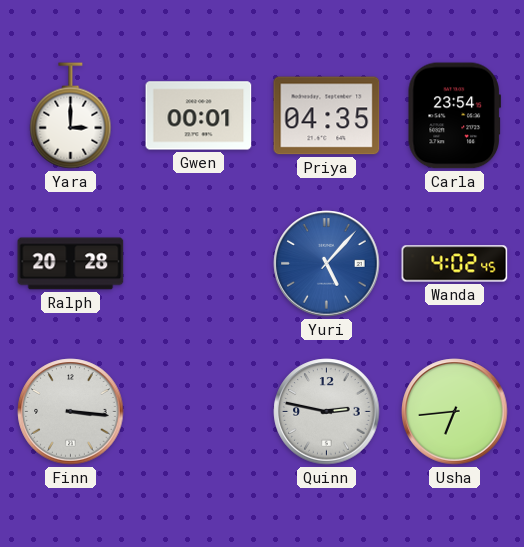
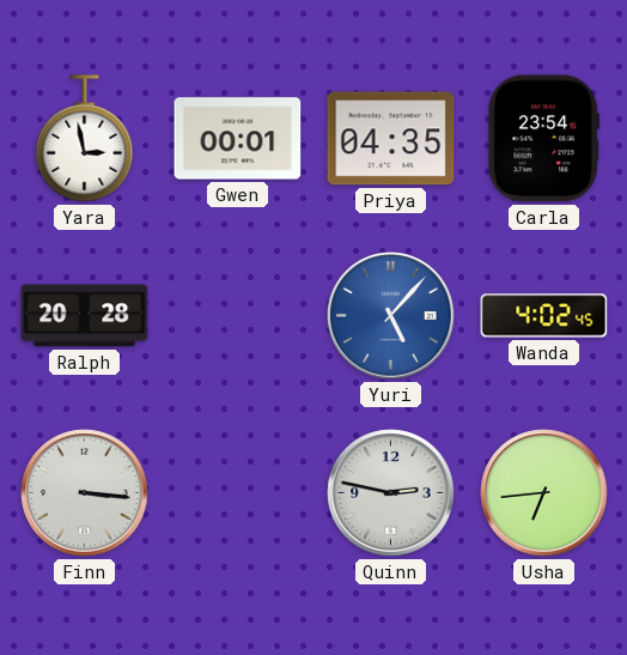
Yara: 3:00 -> 2:58
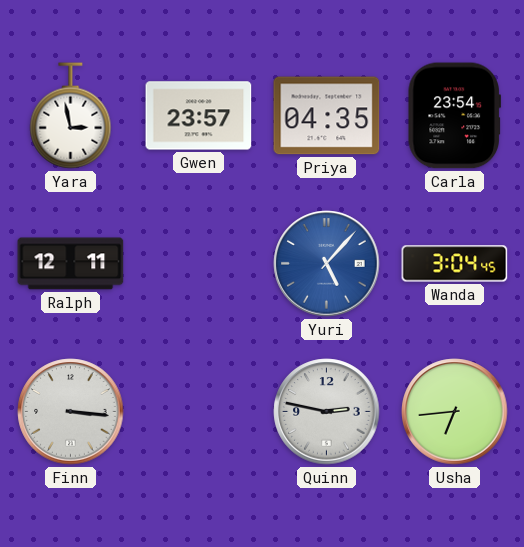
Gwen: 00:01 -> 23:57
Ralph: 20:28 -> 12:11
Wanda: 4:02 -> 3:04
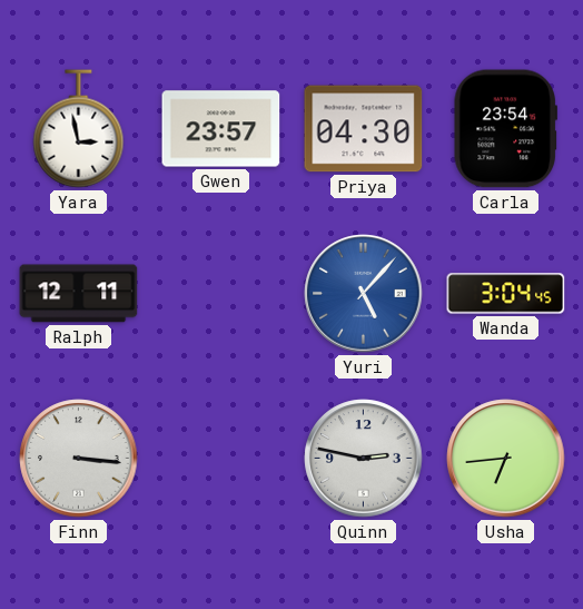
Priya: 04:35 -> 04:30
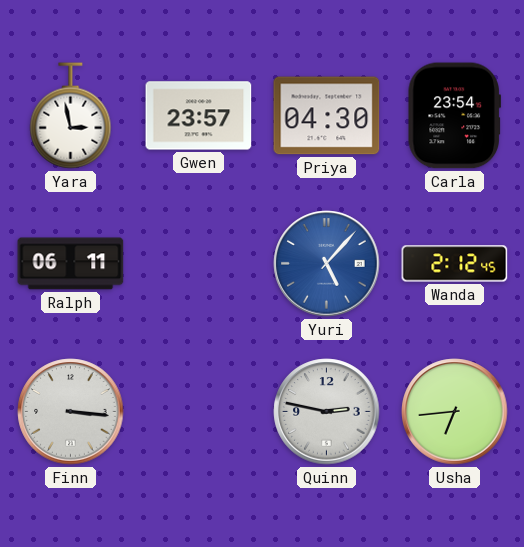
Ralph: 12:11 -> 06:11
Wanda: 3:04 -> 2:12
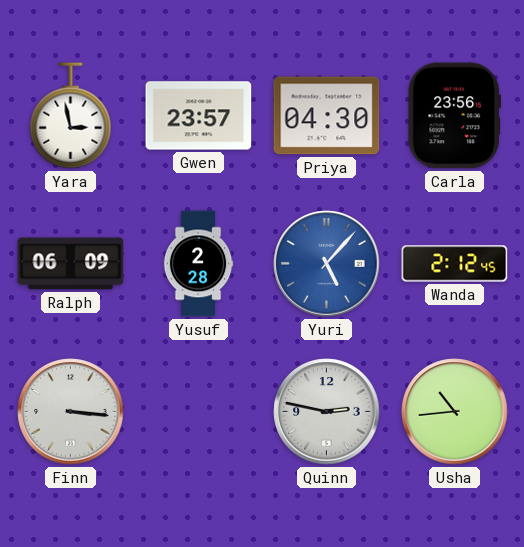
Carla: 23:54 -> 23:56
Ralph: 06:11 -> 06:09
Yusuf: none -> 2:28
Usha: 6:44 -> 10:44
